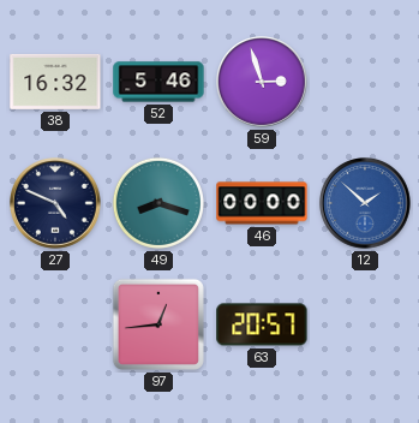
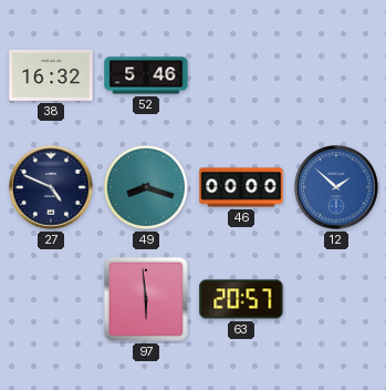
59: 2:57 -> none
97: 12:44 -> 5:59
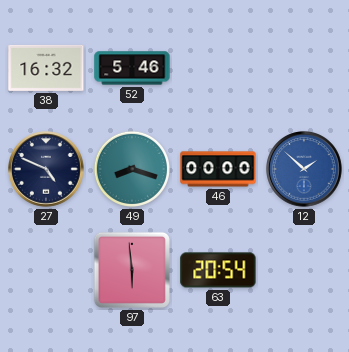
63: 20:57 -> 20:54
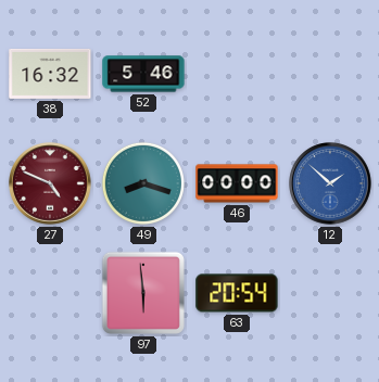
27 dial: navy -> burgundy
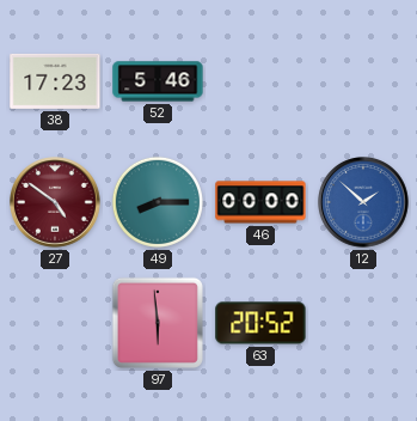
38: 16:32 -> 17:23
27: 4:49 -> 4:51
49: 8:18 -> 8:15
63: 20:54 -> 20:52
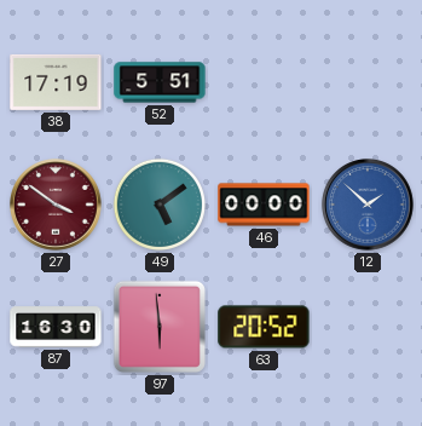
38: 17:23 -> 17:19
52: 5:46 -> 5:51
27: 4:51 -> 3:51
49: 8:15 -> 5:09
87: none -> 16:30
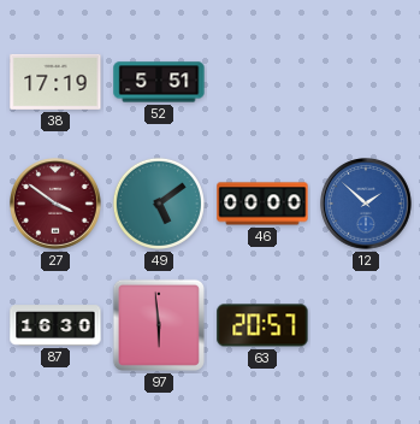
63: 20:52 -> 20:57
